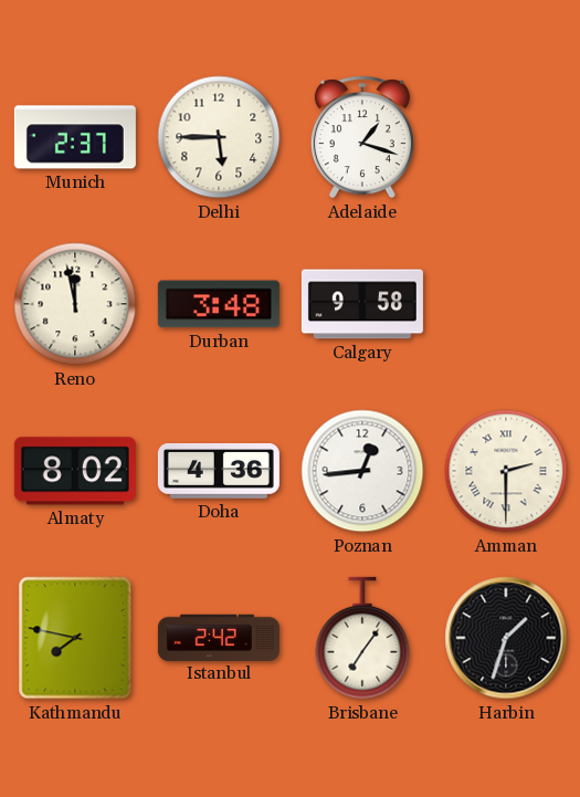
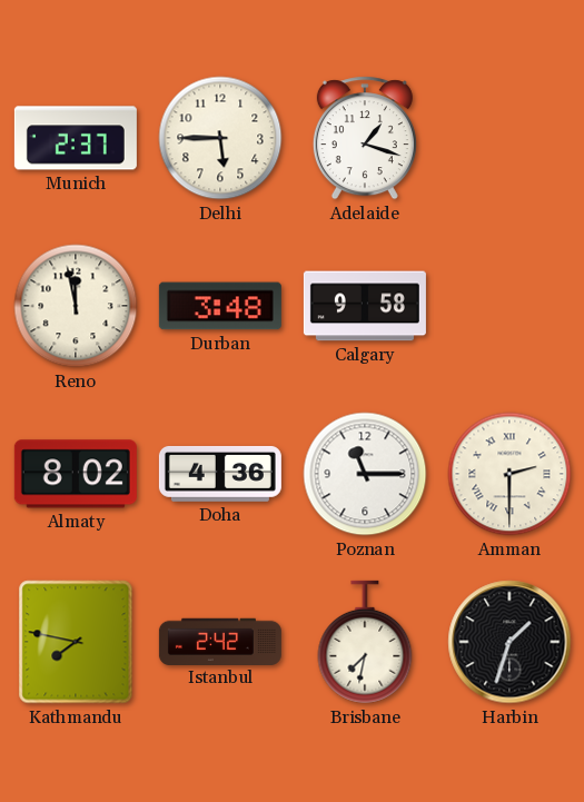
Poznan: 12:44 -> 11:15
Brisbane: 7:06 -> 7:32
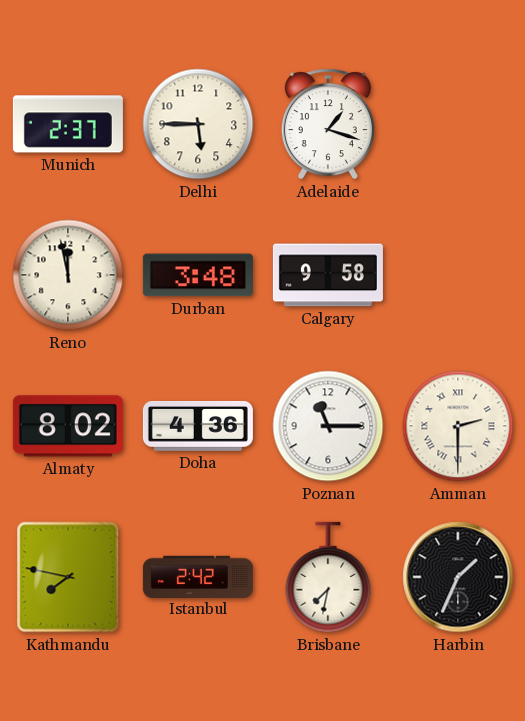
Harbin: 1:33 -> 1:34
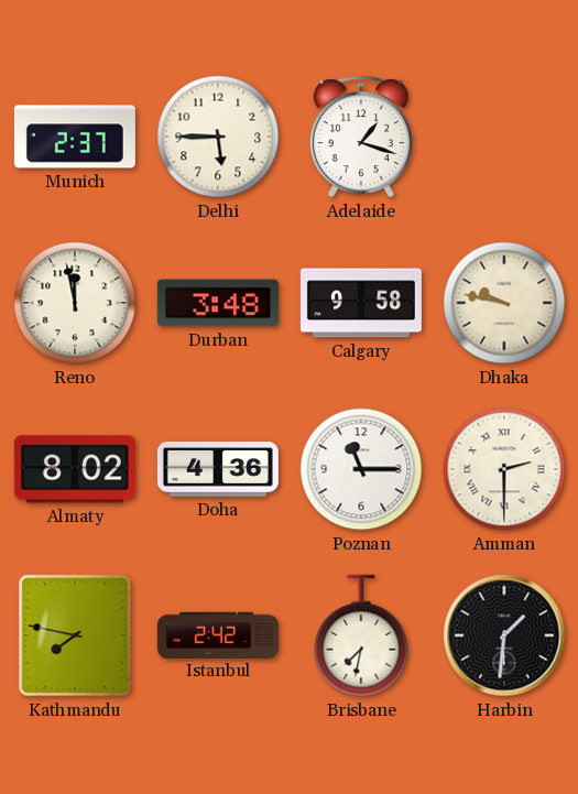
Dhaka: none -> 9:47
Harbin: 1:34 -> 1:31
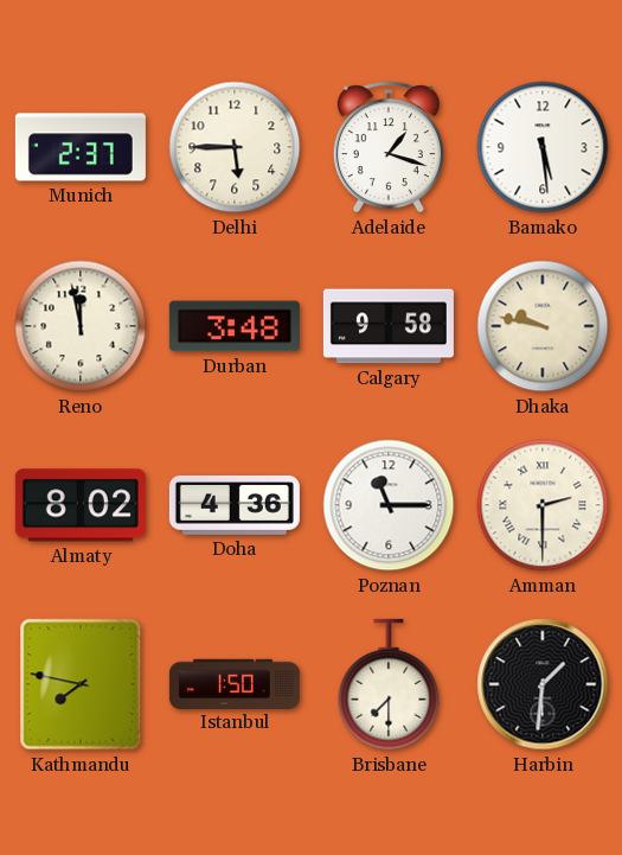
Bamako: none -> 5:29
Istanbul: 2:42 -> 1:50
Brisbane: 7:32 -> 7:30
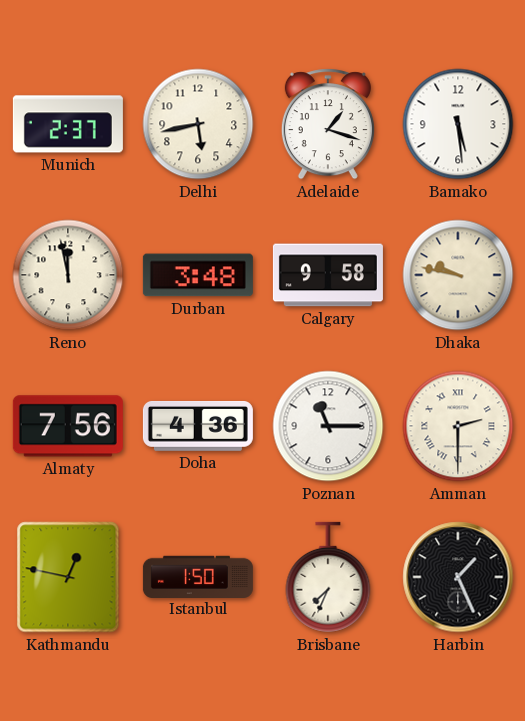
Delhi: 5:45 -> 5:43
Almaty: 8:02 -> 7:56
Kathmandu: 7:47 -> 12:47
Brisbane: 7:30 -> 7:34
Harbin: 1:31 -> 1:26
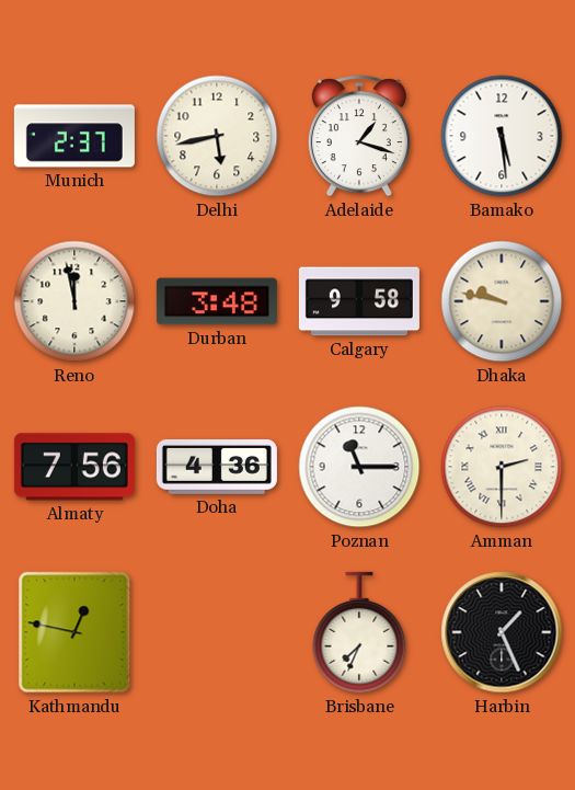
Istanbul: 1:50 -> none
